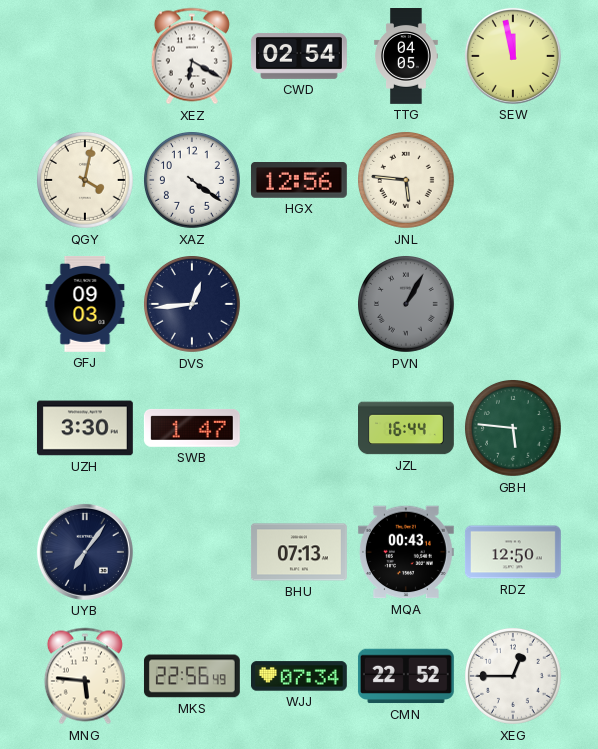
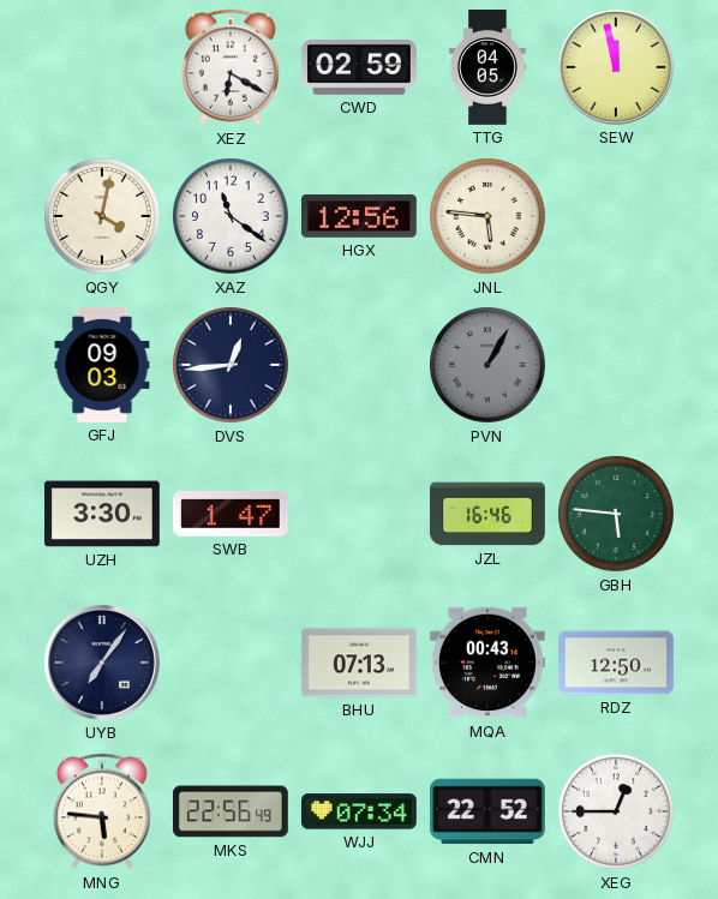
CWD: 02:54 -> 02:59
XAZ: 4:21 -> 11:21
JZL: 16:44 -> 16:46
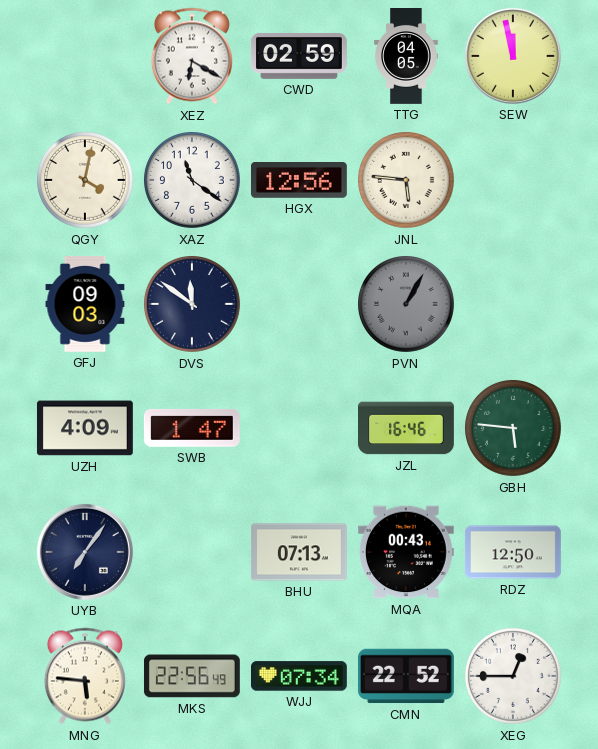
DVS: 12:44 -> 11:51
UZH: 3:30 -> 4:09
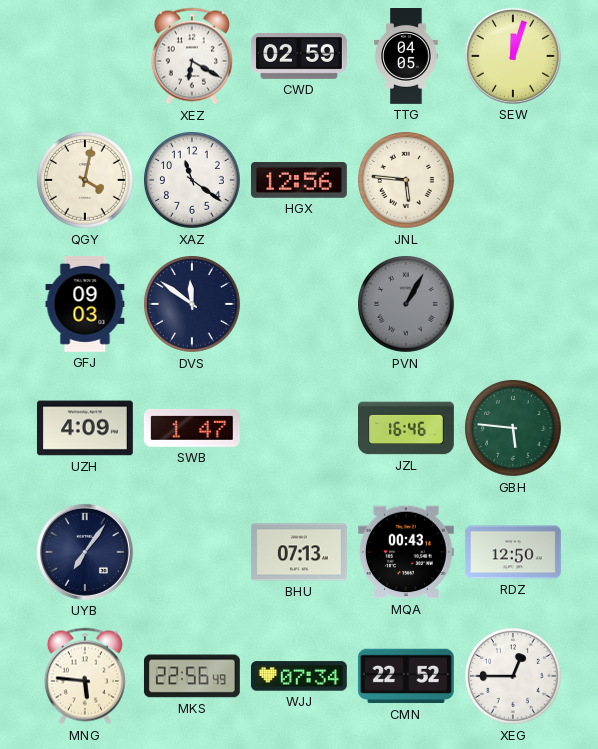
SEW: 11:58 -> 12:03
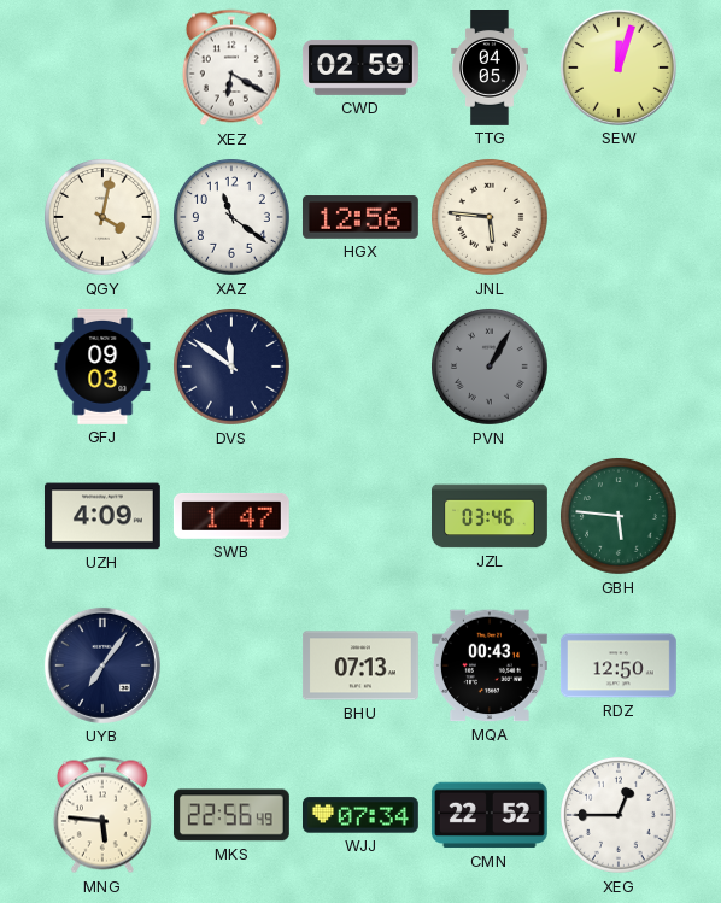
JZL: 16:46 -> 03:46
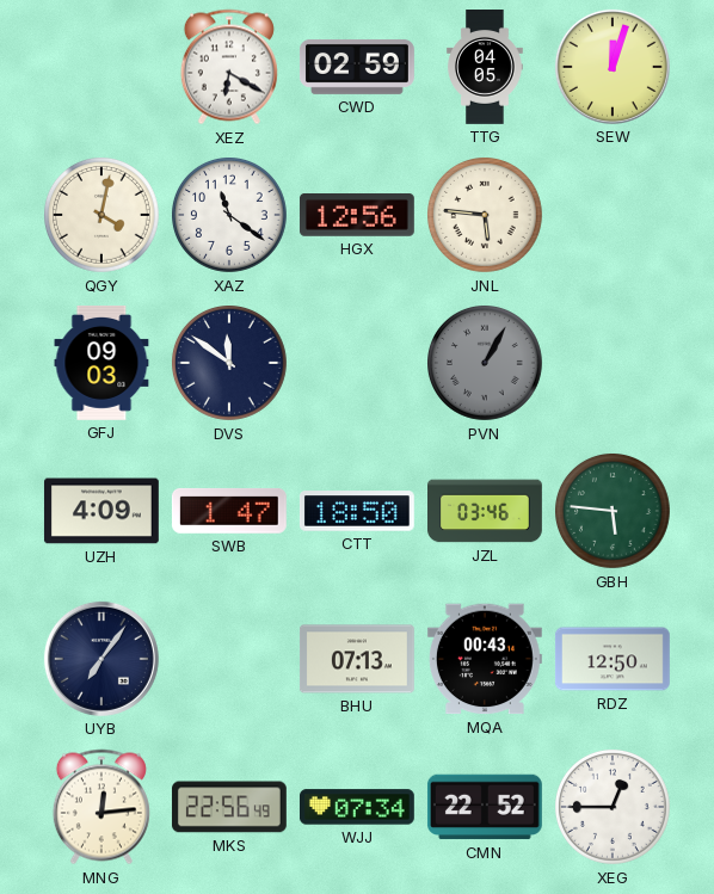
CTT: none -> 18:50
MNG: 5:46 -> 12:14
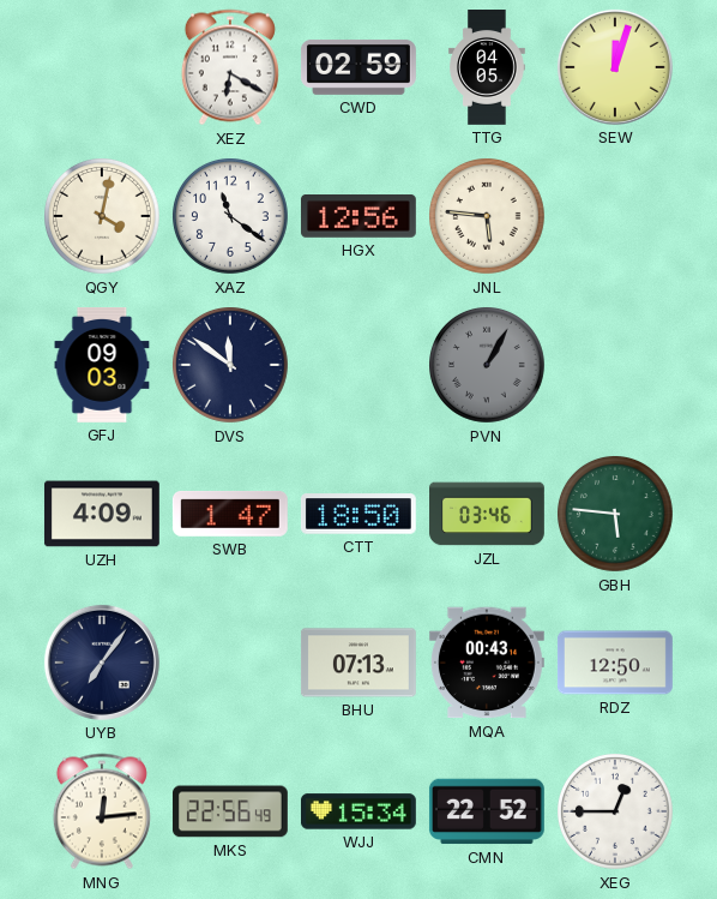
WJJ: 07:34 -> 15:34
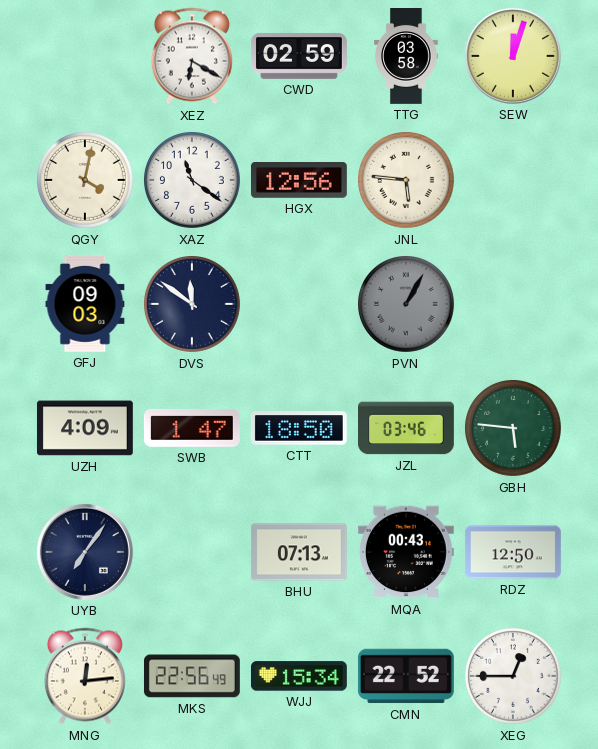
TTG: 04:05 -> 03:58
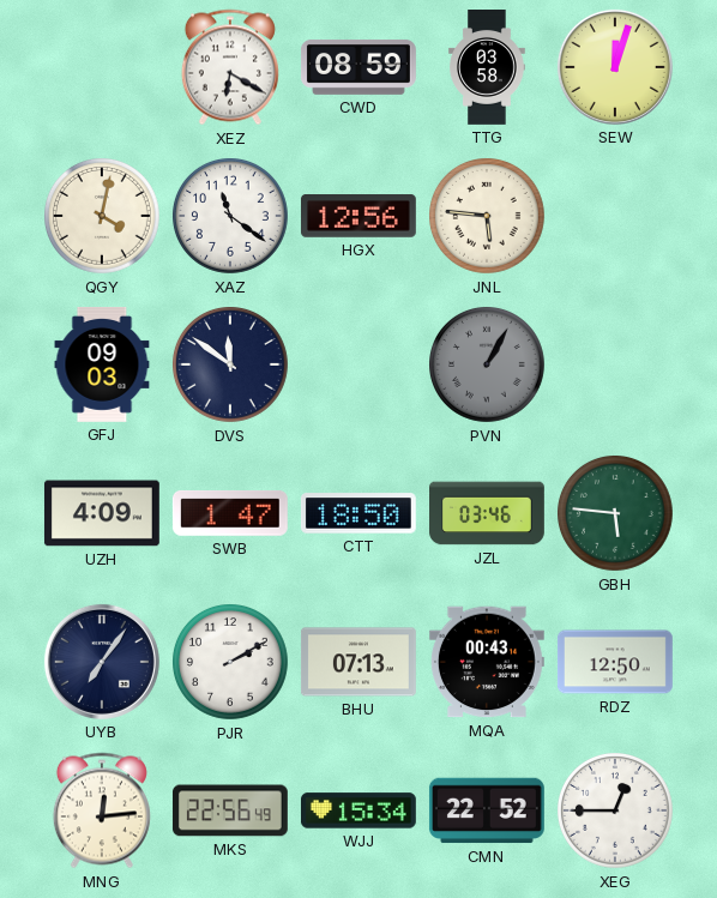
CWD: 02:59 -> 08:59
PJR: none -> 2:10
